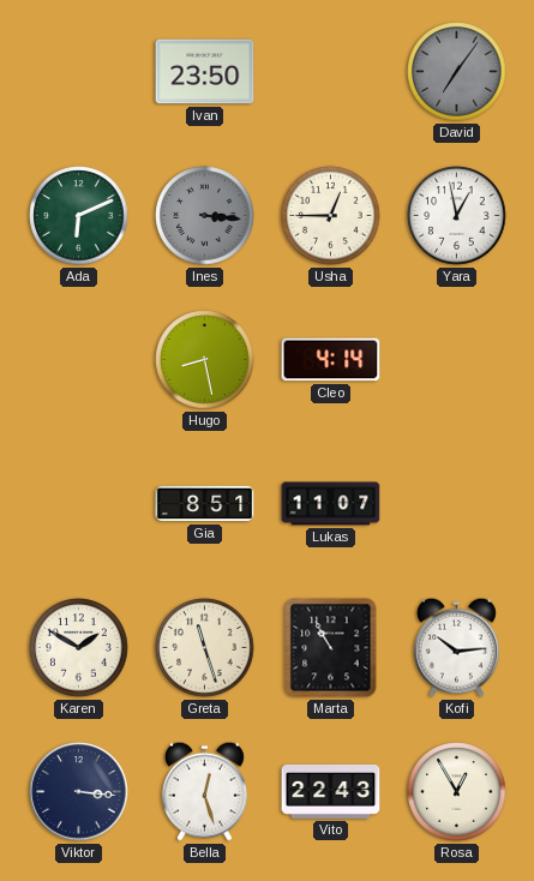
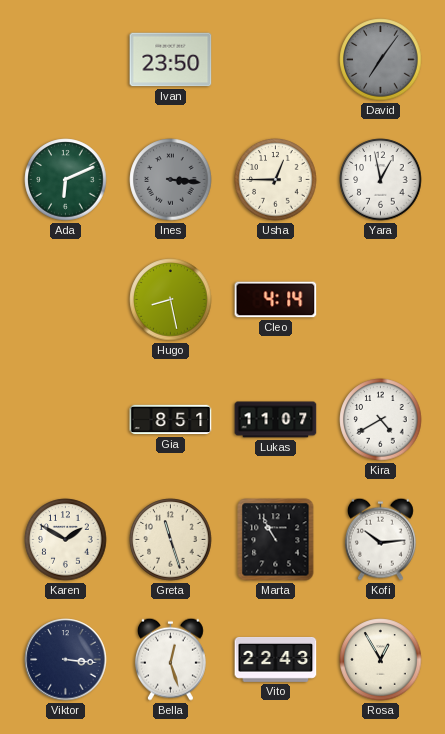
Kira: none -> 4:40
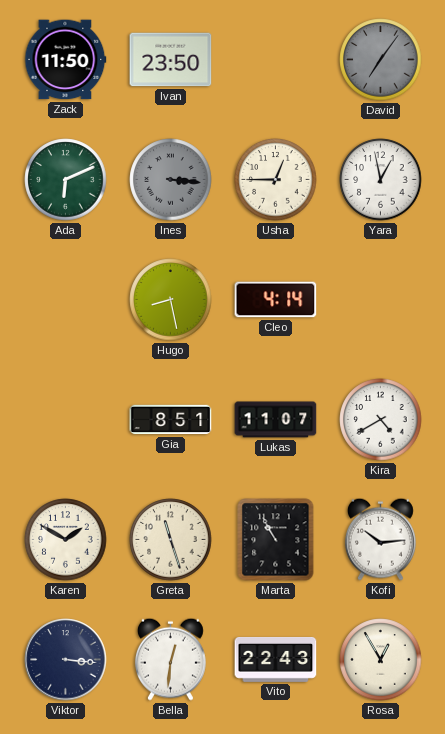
Zack: none -> 11:50
Bella: 12:27 -> 12:31
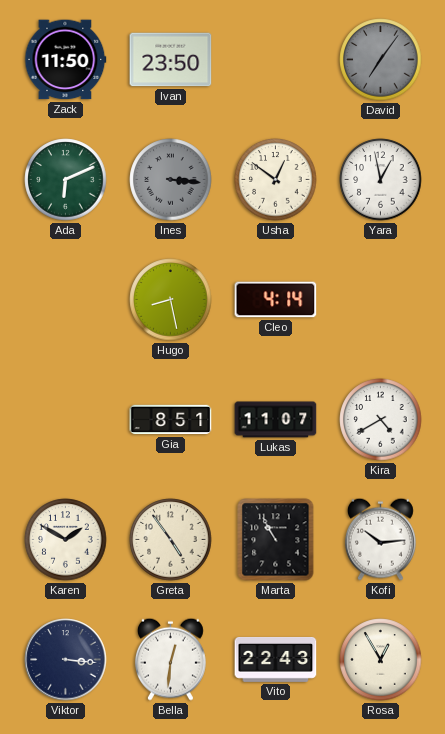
Usha: 12:45 -> 12:51
Greta: 11:27 -> 4:54
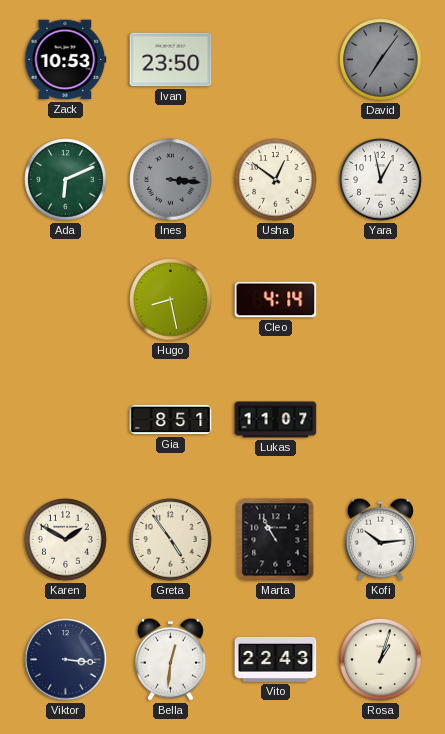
Zack: 11:50 -> 10:53
Kira: 4:40 -> none
Rosa: 12:55 -> 1:03
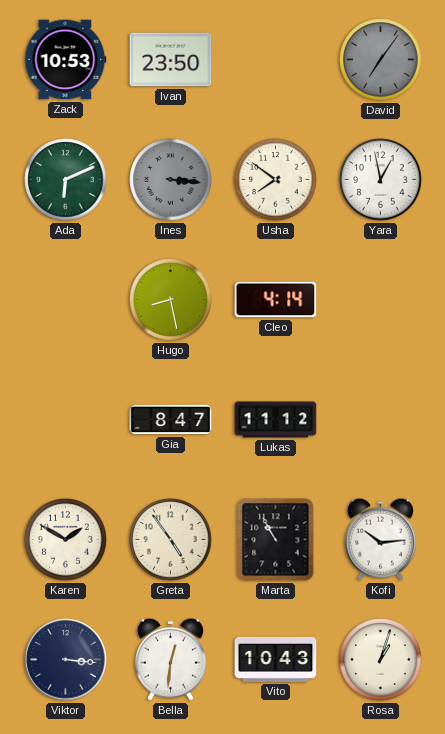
Usha: 12:51 -> 7:51
Gia: 8:51 -> 8:47
Lukas: 11:07 -> 11:12
Vito: 22:43 -> 10:43
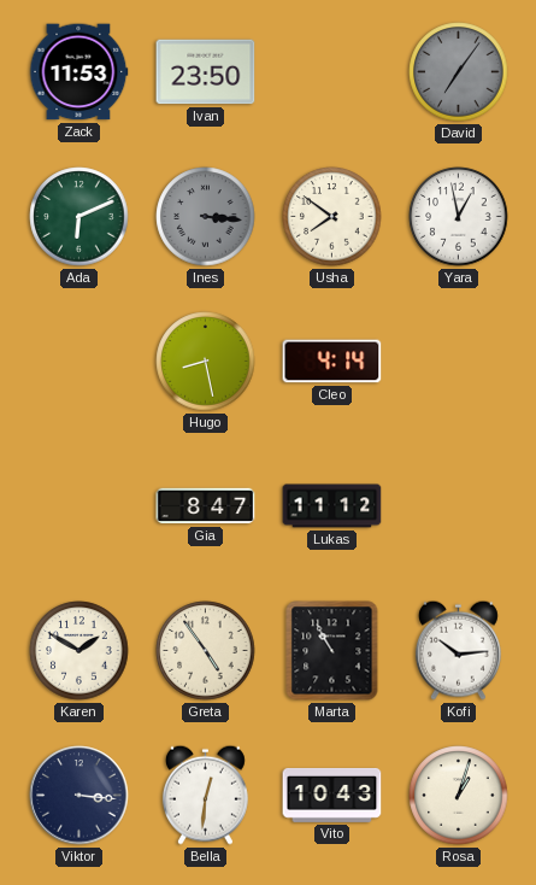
Zack: 10:53 -> 11:53
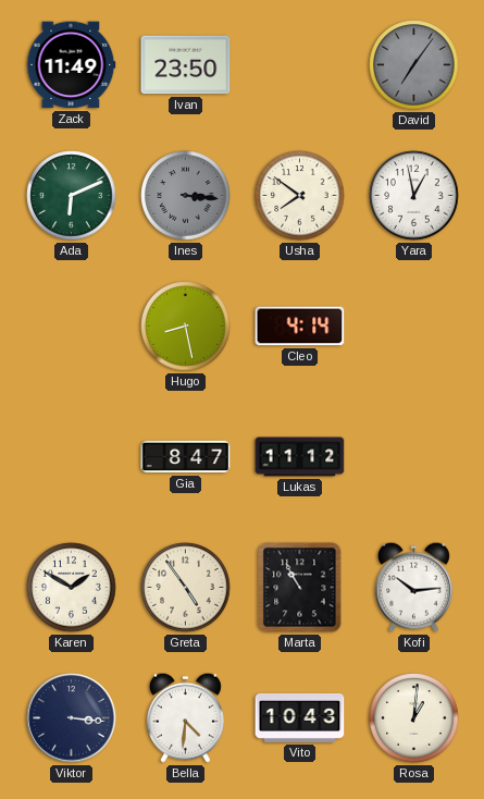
Zack: 11:53 -> 11:49
Bella: 12:31 -> 4:31
Rosa: 1:03 -> 1:01
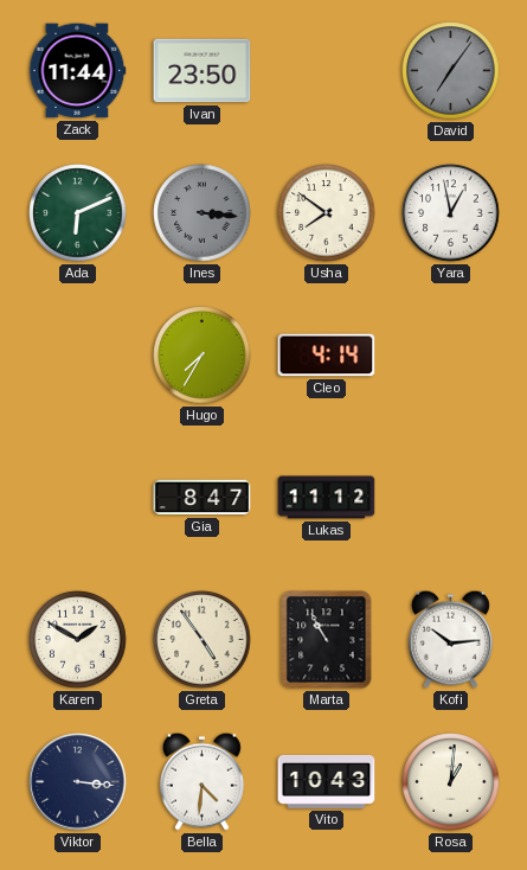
Zack: 11:49 -> 11:44
Hugo: 8:28 -> 7:35
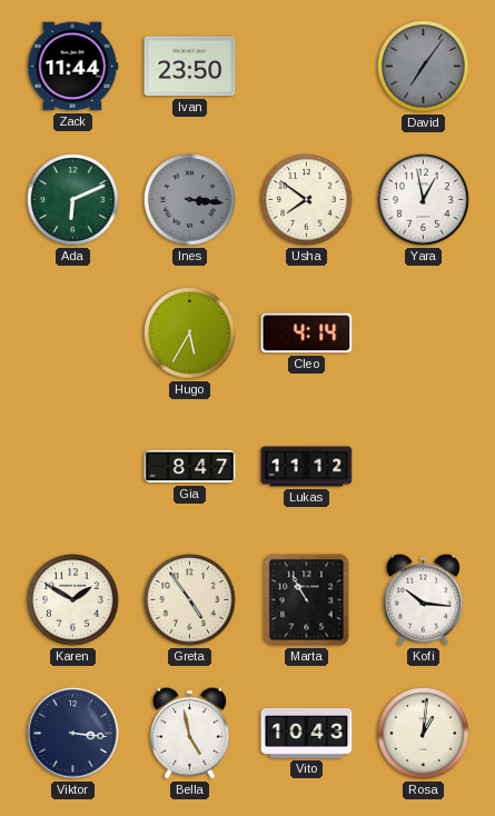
Hugo: 7:35 -> 5:35
Kofi: 10:14 -> 10:16
Bella: 4:31 -> 4:58
